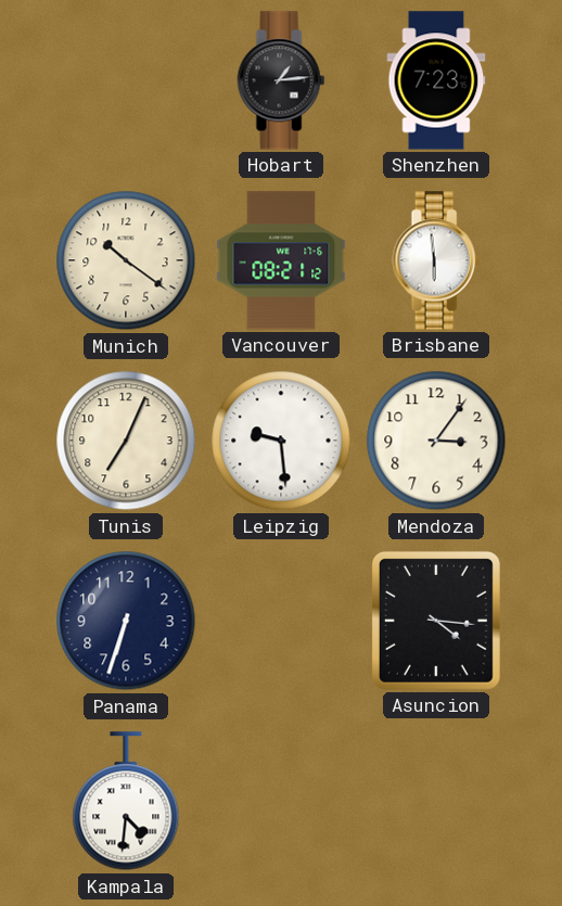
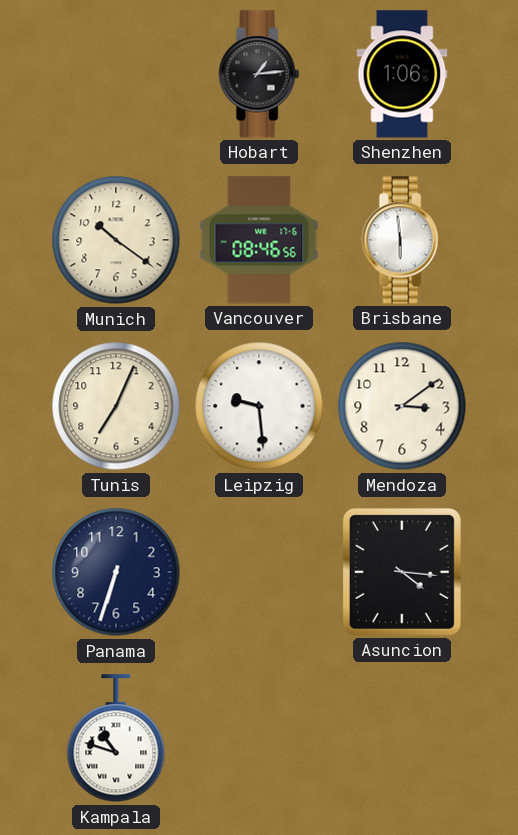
Shenzhen: 7:23 -> 1:06
Vancouver: 08:21 -> 08:46
Mendoza: 3:06 -> 3:09
Kampala: 4:31 -> 10:48
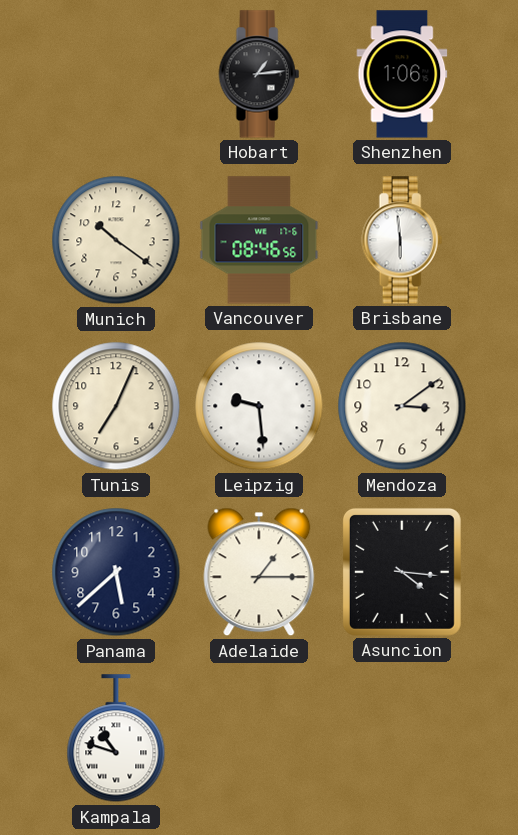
Panama: 6:33 -> 5:38
Adelaide: none -> 1:15
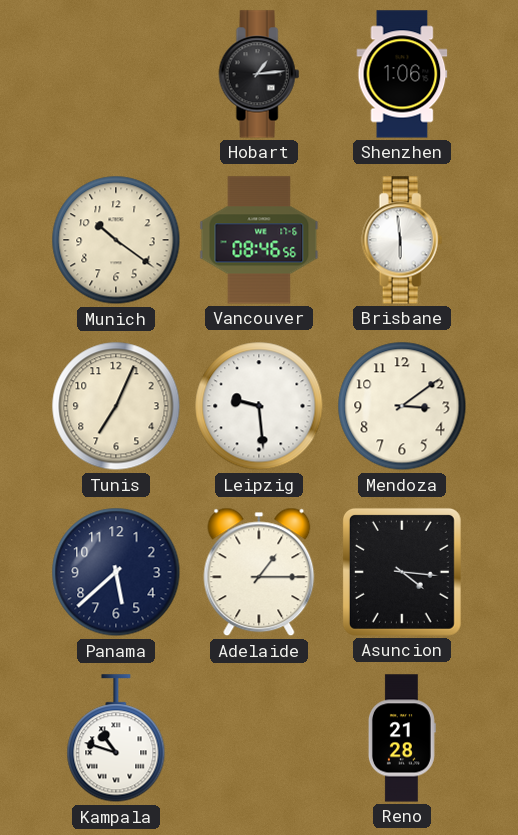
Reno: none -> 21:28
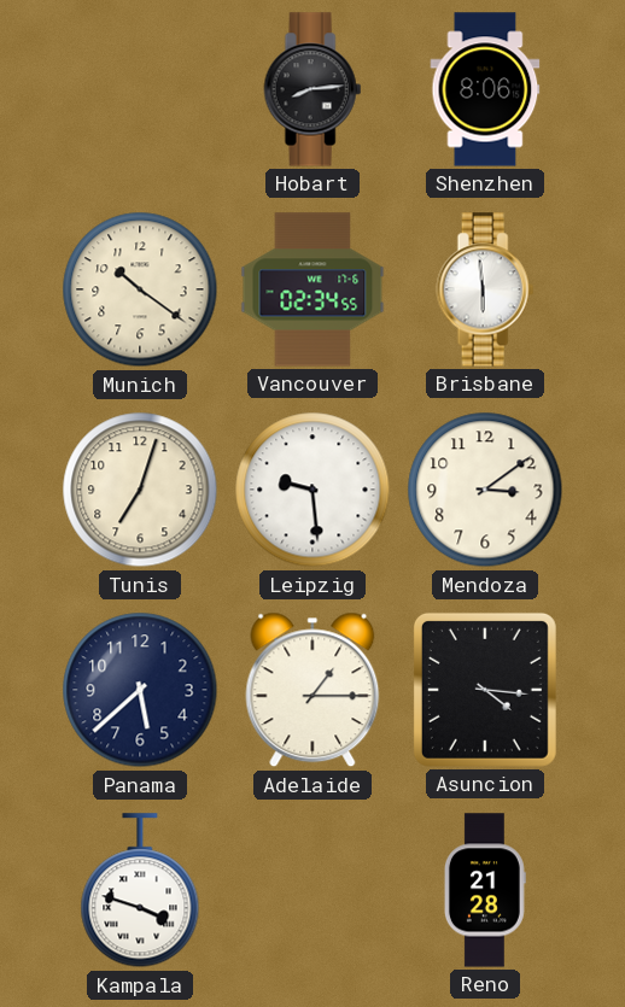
Hobart: 1:14 -> 8:14
Shenzhen: 1:06 -> 8:06
Vancouver: 08:46 -> 02:34
Tunis: 7:04 -> 7:03
Kampala: 10:48 -> 3:48
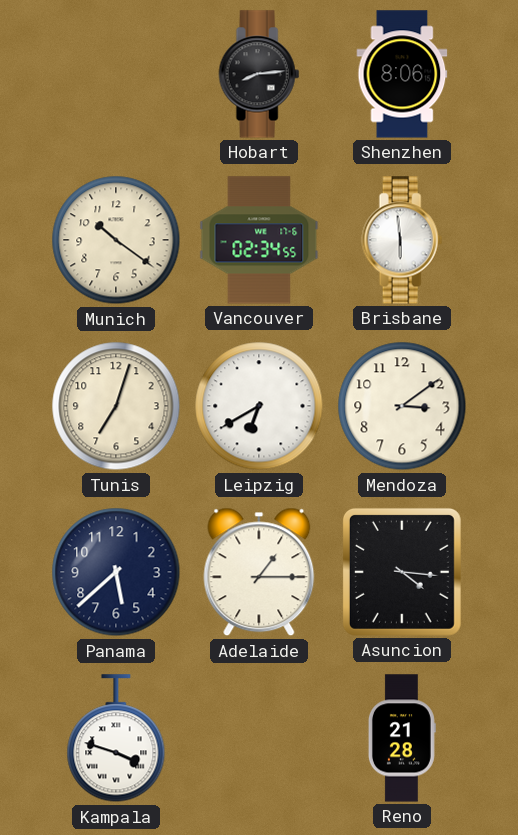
Leipzig: 9:29 -> 6:40
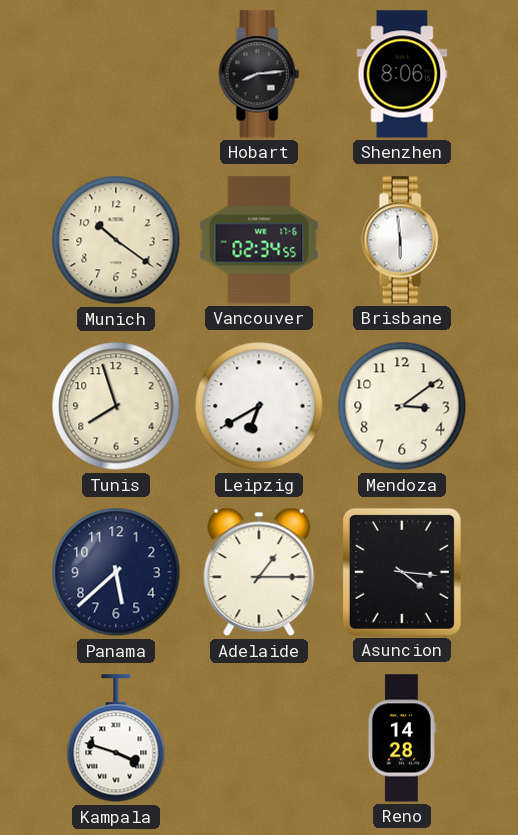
Tunis: 7:03 -> 7:57
Reno: 21:28 -> 14:28
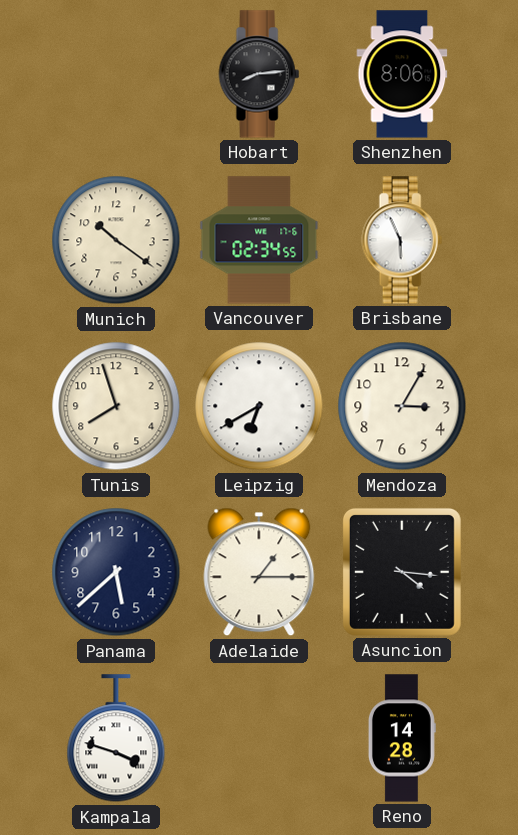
Brisbane: 5:59 -> 5:56
Mendoza: 3:09 -> 3:05
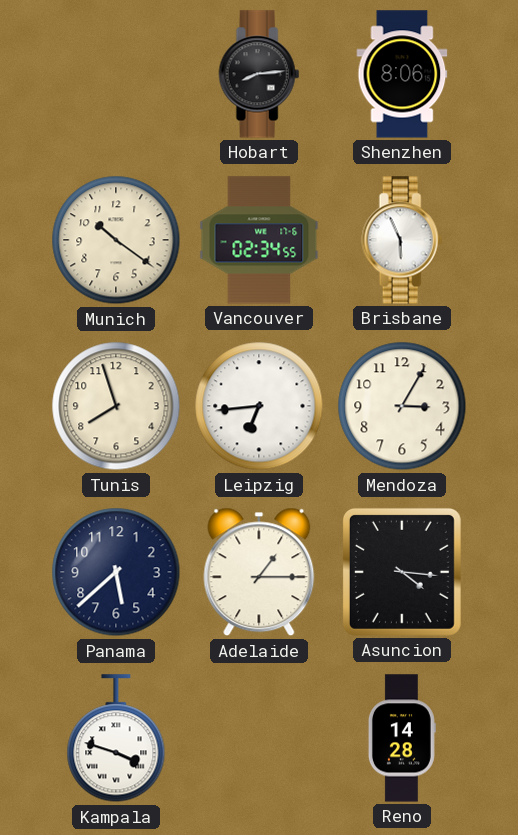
Leipzig: 6:40 -> 6:44
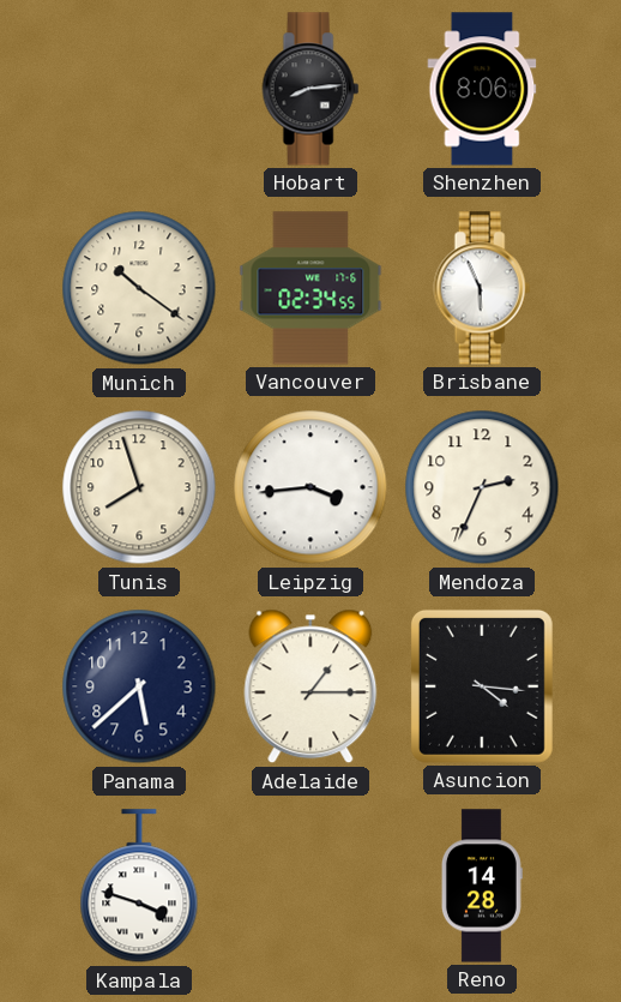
Leipzig: 6:44 -> 3:44
Mendoza: 3:05 -> 2:34
